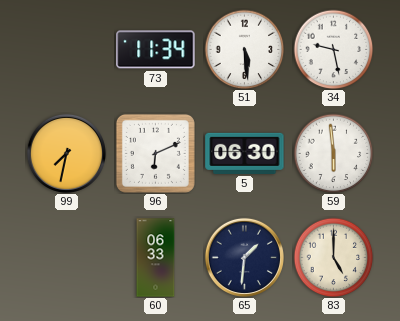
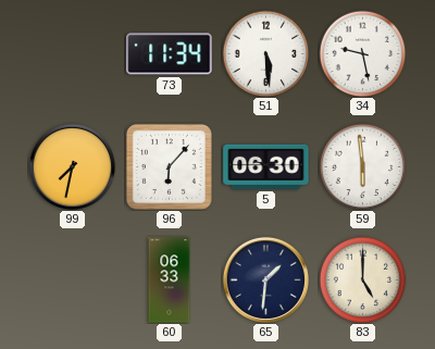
96: 6:11 -> 6:07
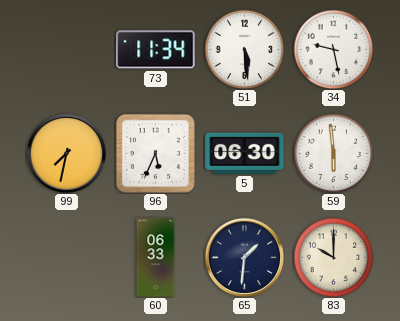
96: 6:07 -> 5:34
83: 5:00 -> 10:00
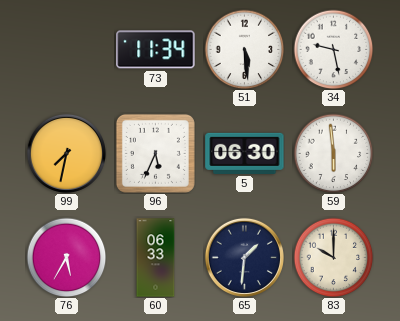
76: none -> 5:35
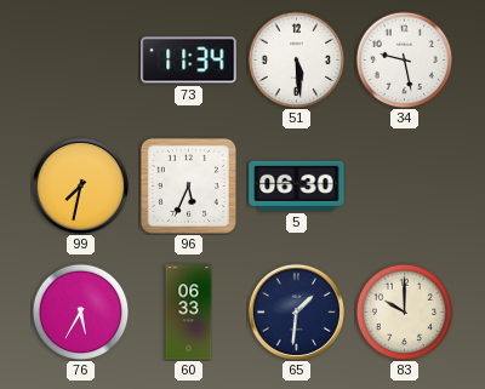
59: 5:59 -> none
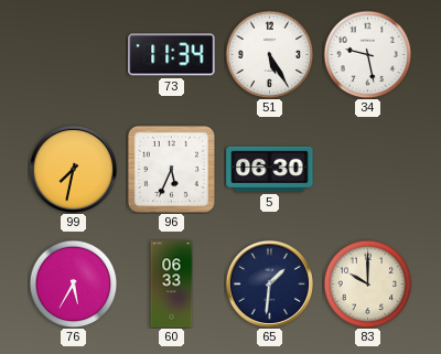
51: 5:29 -> 5:25
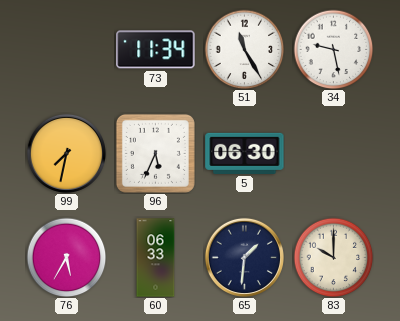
51: 5:25 -> 11:25
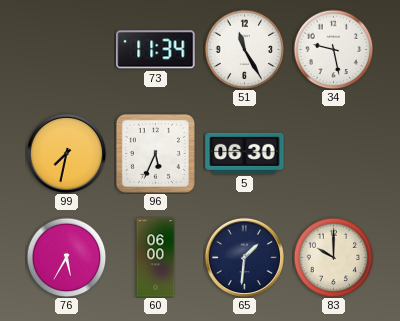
60: 06:33 -> 06:00
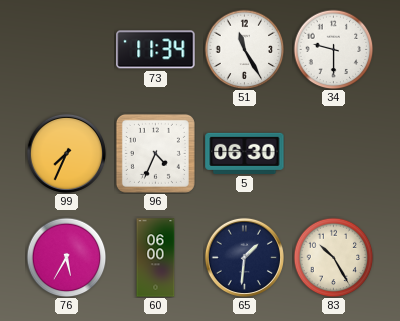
34: 9:28 -> 9:30
99: 7:32 -> 7:34
96: 5:34 -> 4:34
83: 10:00 -> 10:25
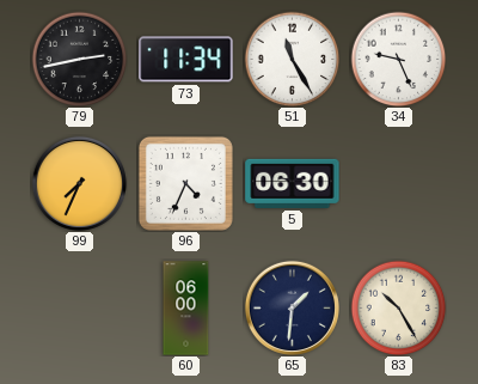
79: none -> 2:43
34: 9:30 -> 9:26
76: 5:35 -> none
